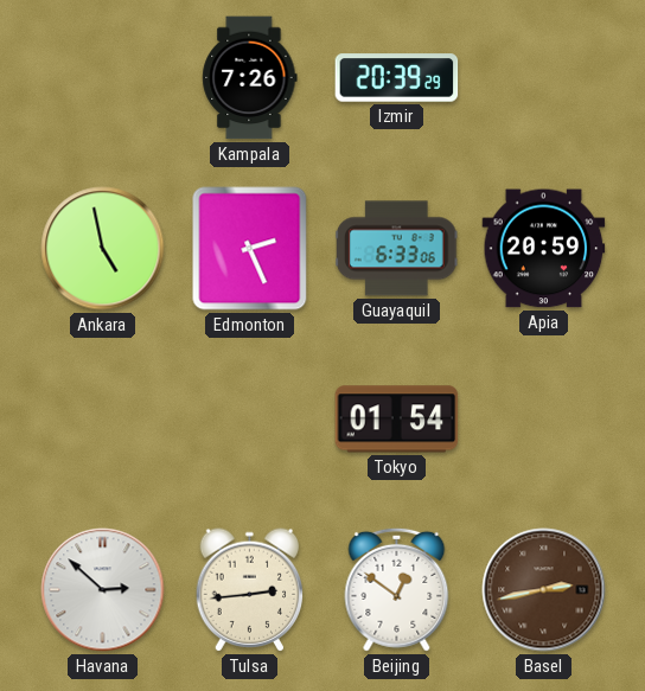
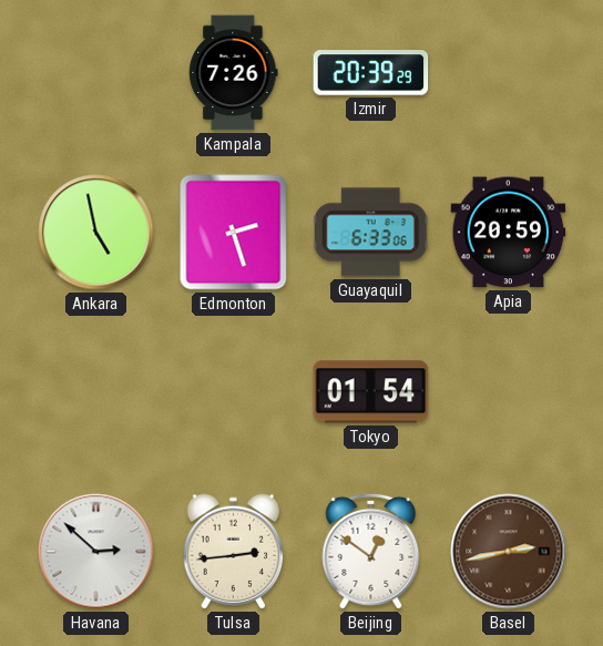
Edmonton: 2:26 -> 2:27
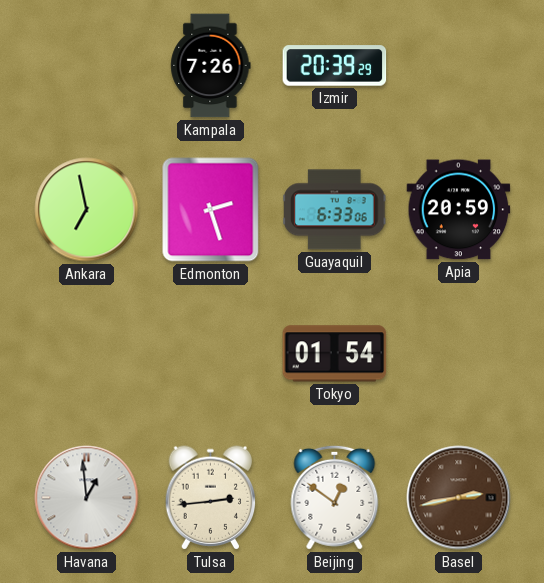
Ankara: 4:58 -> 6:58
Havana: 2:52 -> 12:59
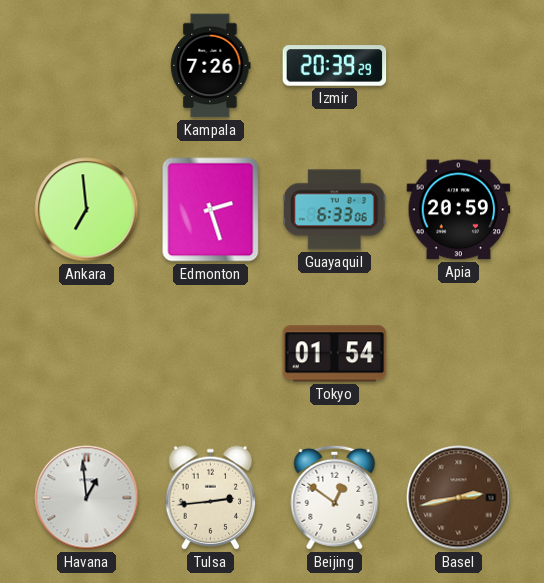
Ankara: 6:58 -> 6:59
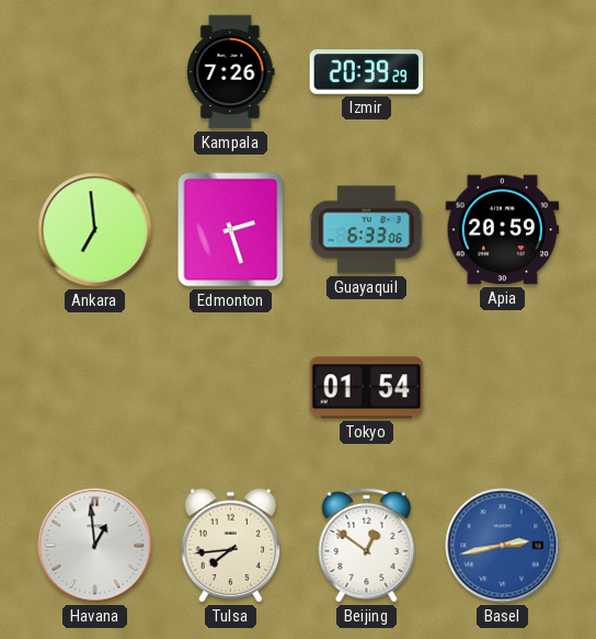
Tulsa: 2:44 -> 7:44
Basel dial: brown -> blue
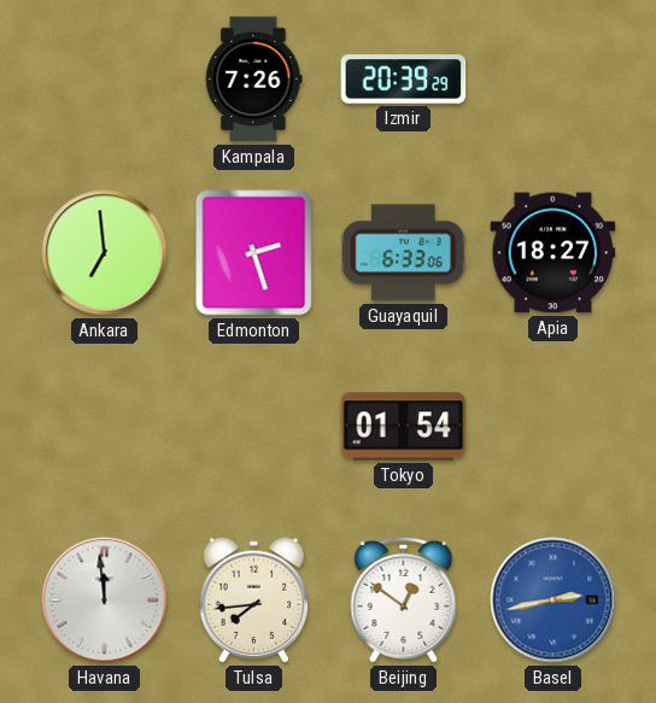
Apia: 20:59 -> 18:27
Havana: 12:59 -> 11:59
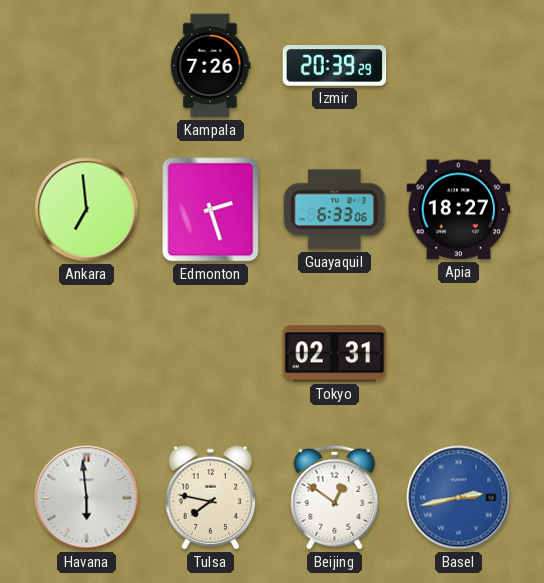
Tokyo: 01:54 -> 02:31
Havana: 11:59 -> 5:59
Tulsa: 7:44 -> 7:47
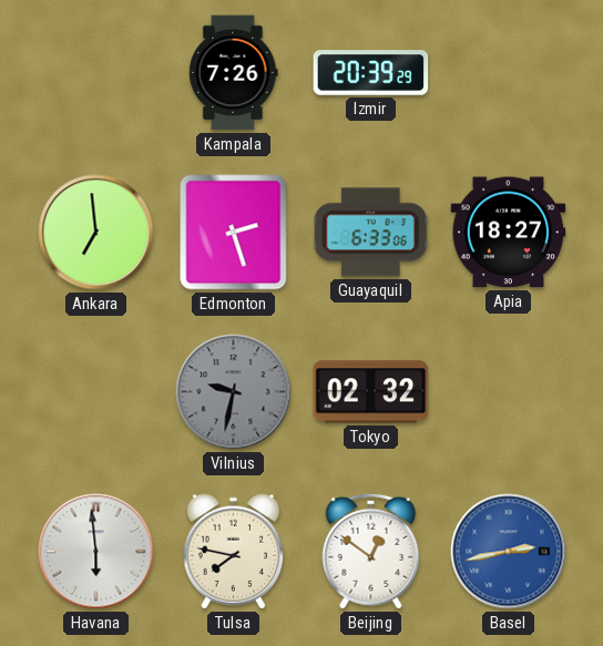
Vilnius: none -> 9:32
Tokyo: 02:31 -> 02:32
